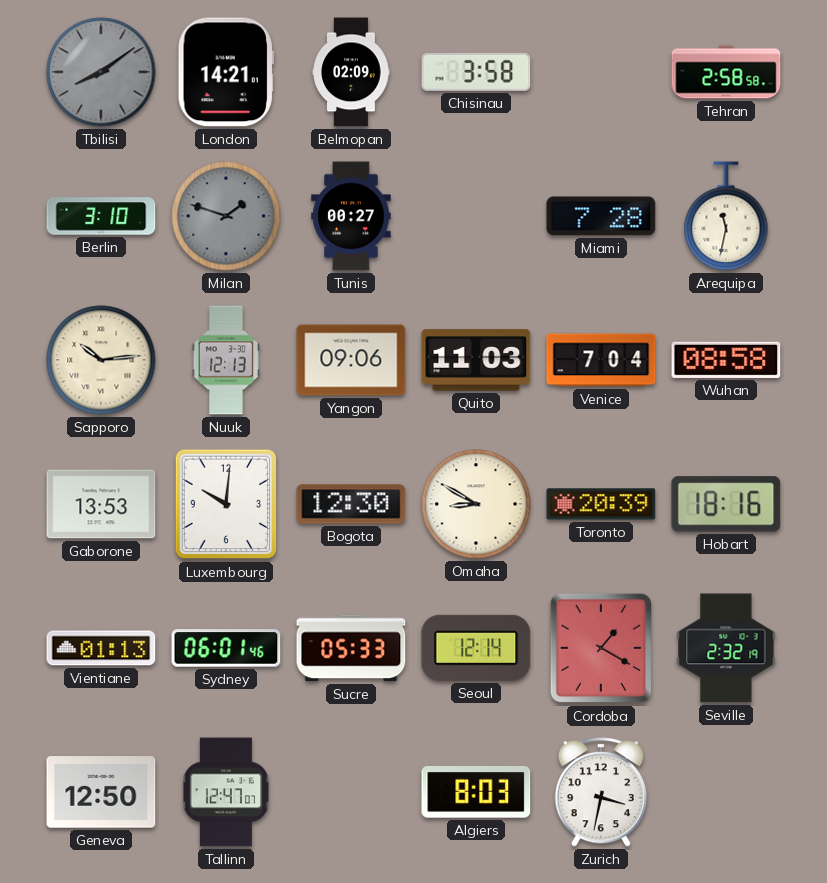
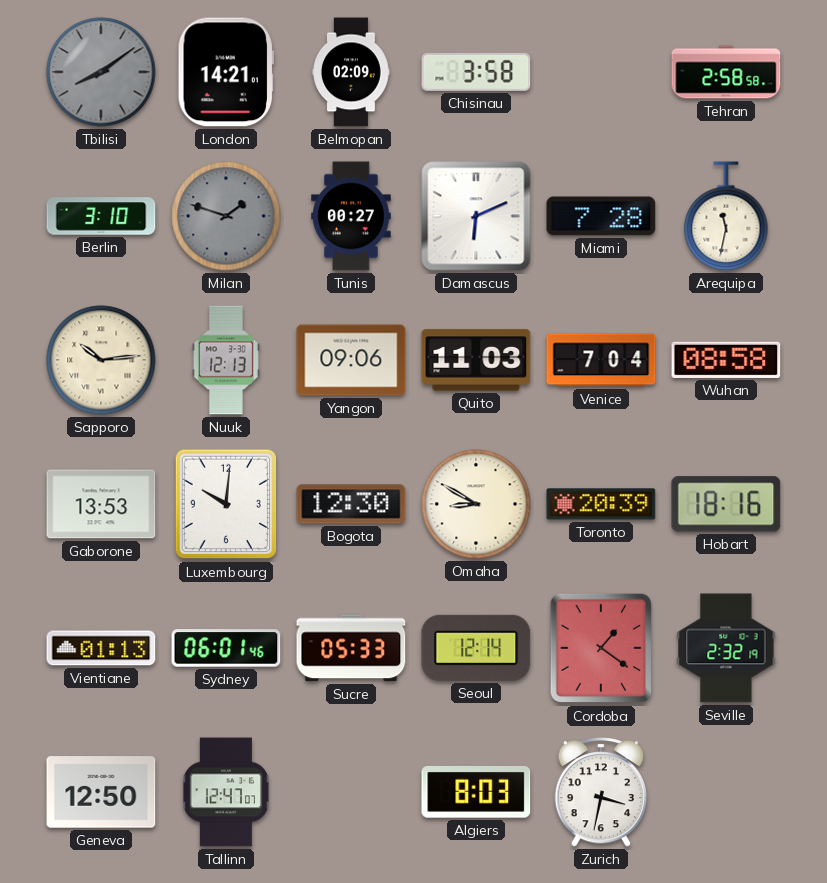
Damascus: none -> 6:11
Cordoba: 1:20 -> 1:21
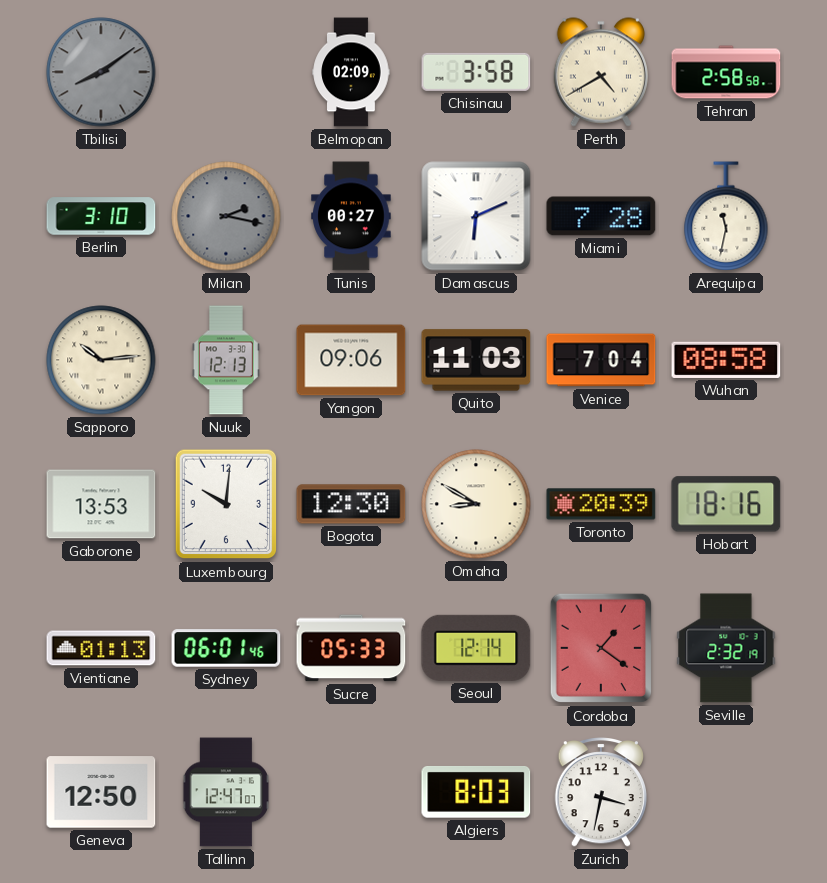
London: 14:21 -> none
Perth: none -> 4:40
Milan: 1:48 -> 2:17
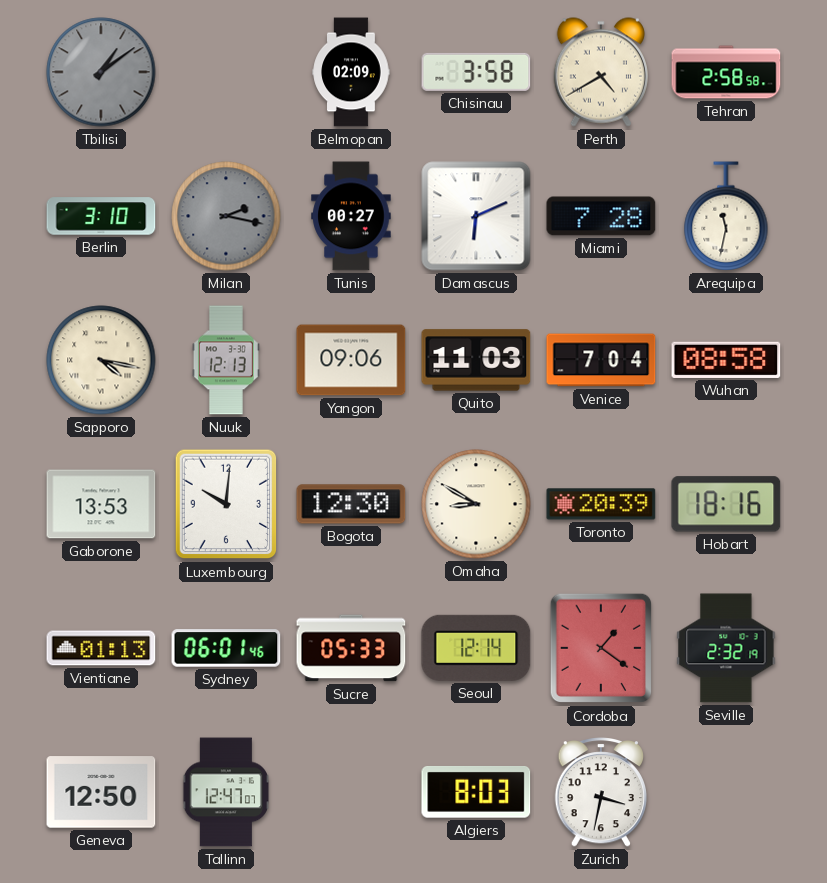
Tbilisi: 8:09 -> 1:09
Sapporo: 10:14 -> 4:17
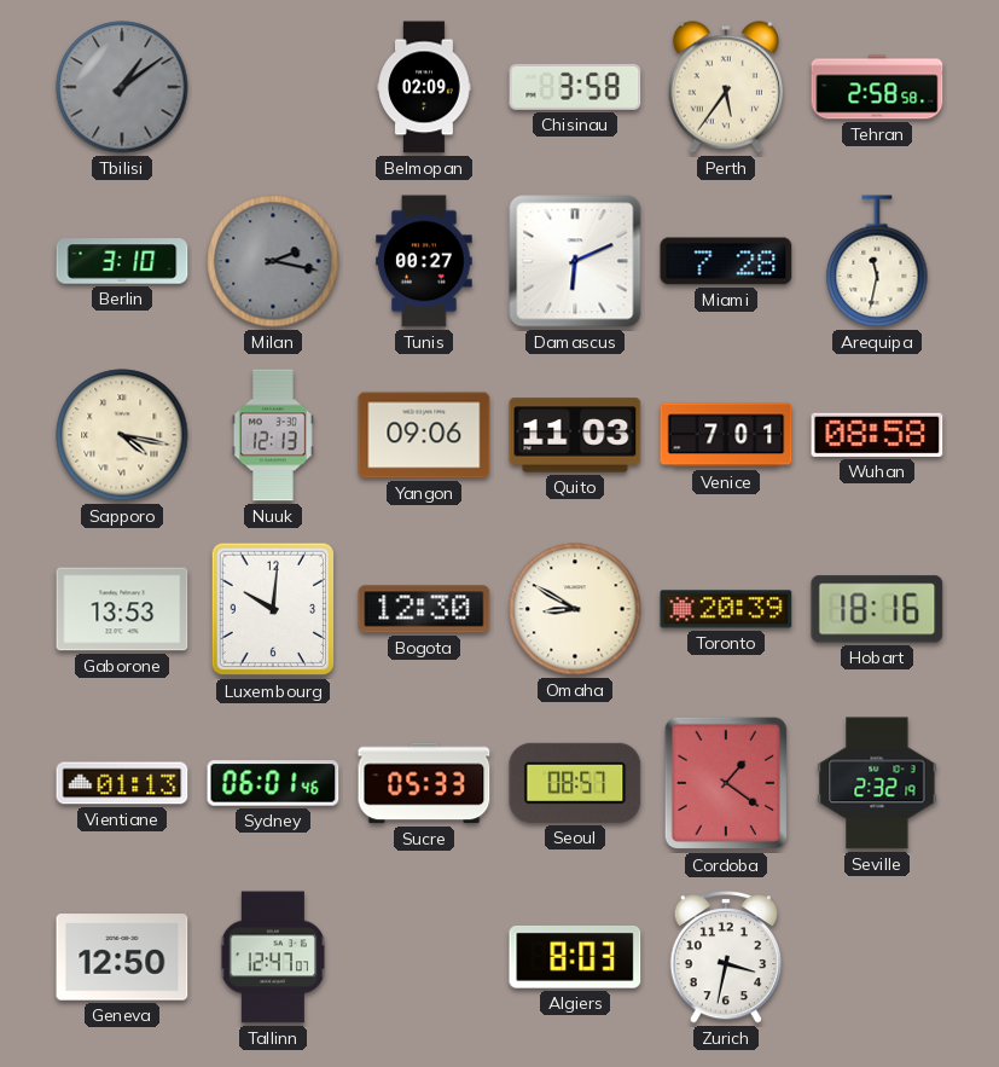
Perth: 4:40 -> 5:36
Venice: 7:04 -> 7:01
Seoul: 12:14 -> 08:57
